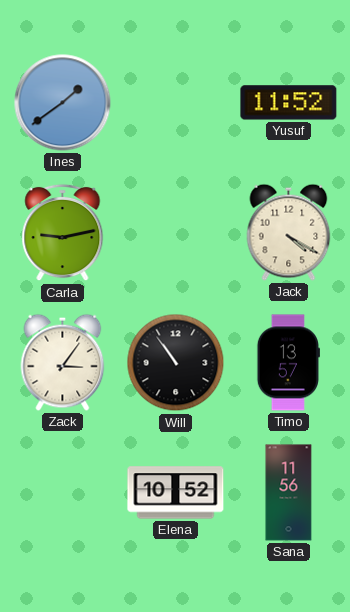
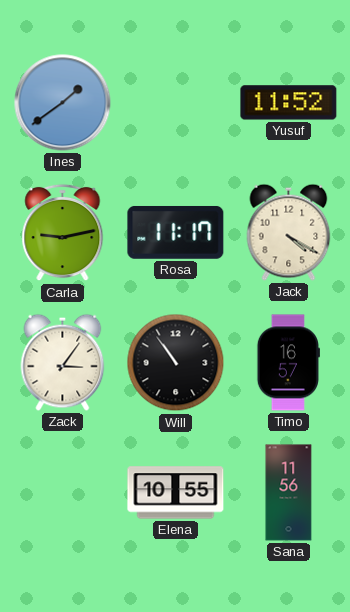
Rosa: none -> 11:17
Timo: 13:57 -> 16:57
Elena: 10:52 -> 10:55
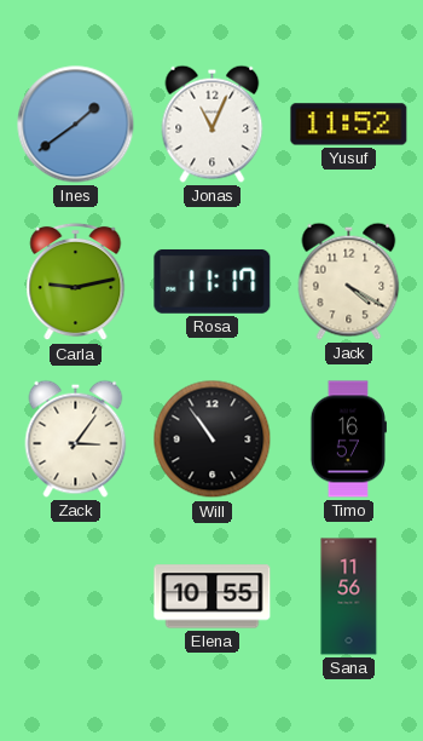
Jonas: none -> 11:04
